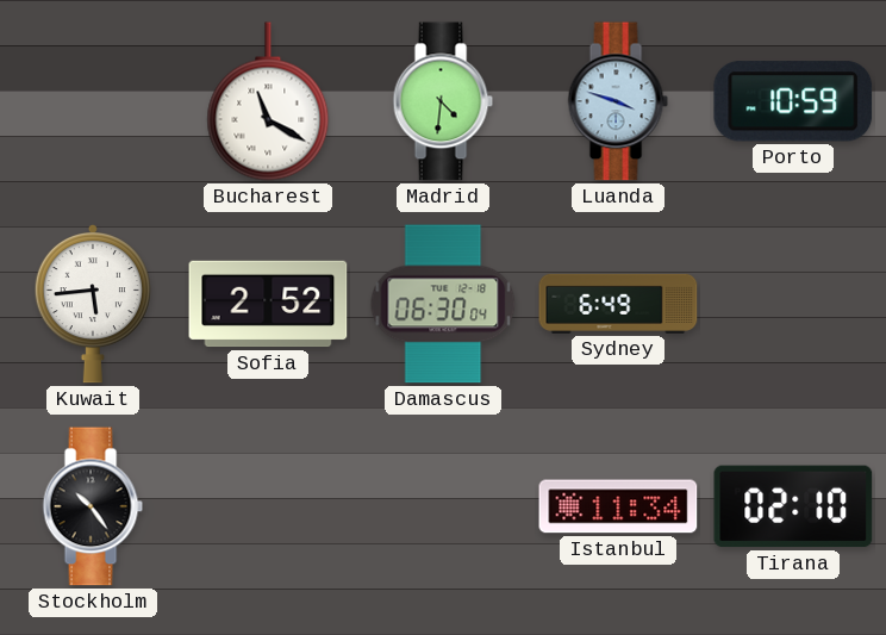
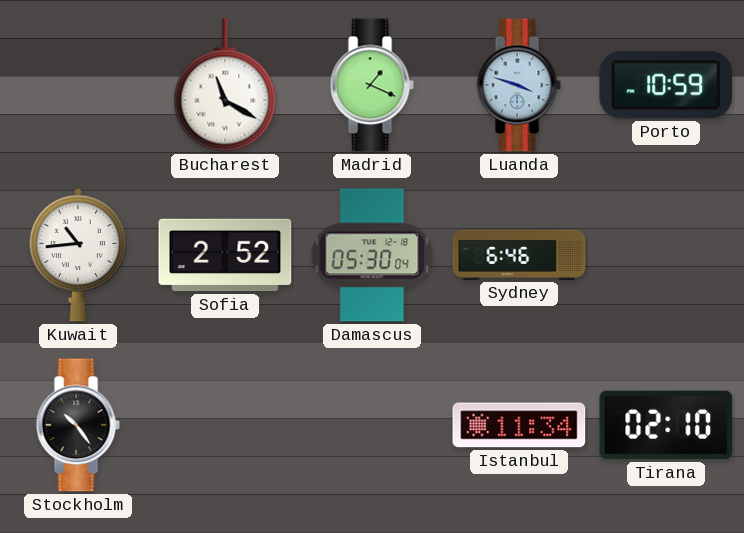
Madrid: 4:31 -> 1:19
Kuwait: 5:44 -> 10:44
Damascus: 06:30 -> 05:30
Sydney: 6:49 -> 6:46
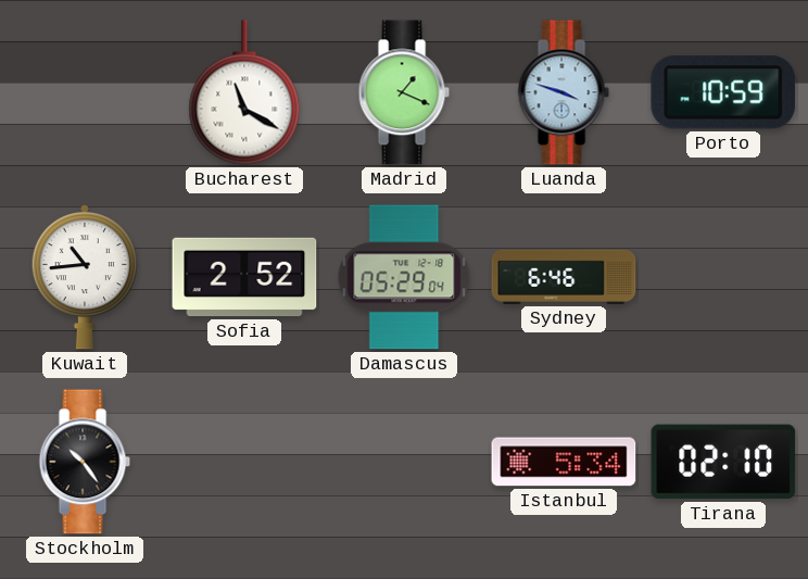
Damascus: 05:30 -> 05:29
Istanbul: 11:34 -> 5:34
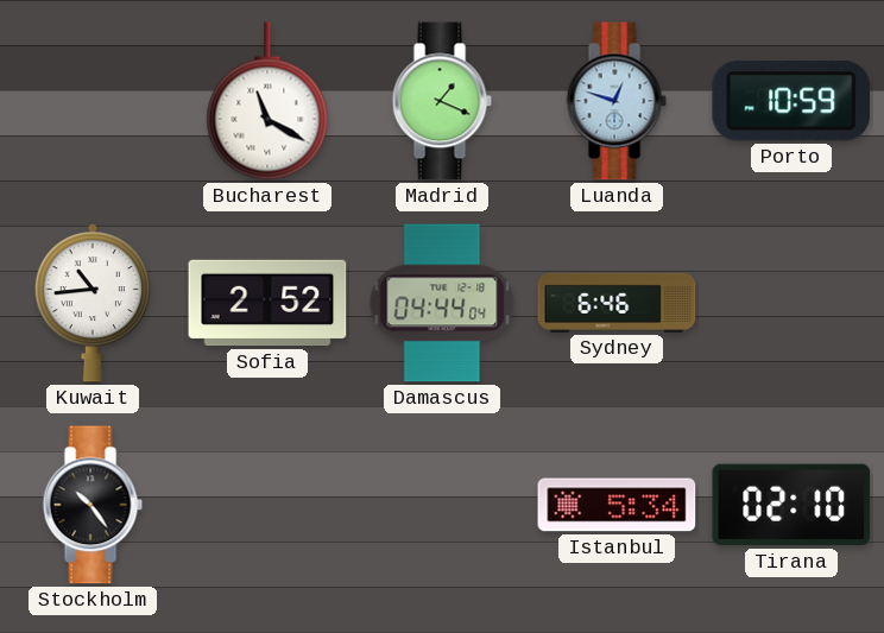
Luanda: 3:48 -> 12:48
Damascus: 05:29 -> 04:44
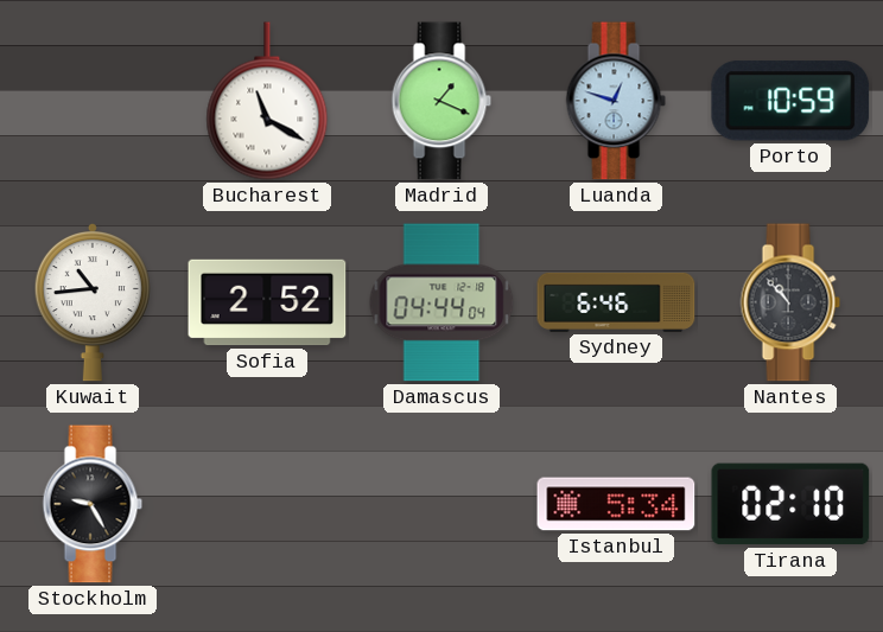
Nantes: none -> 10:53
Stockholm: 10:24 -> 9:25
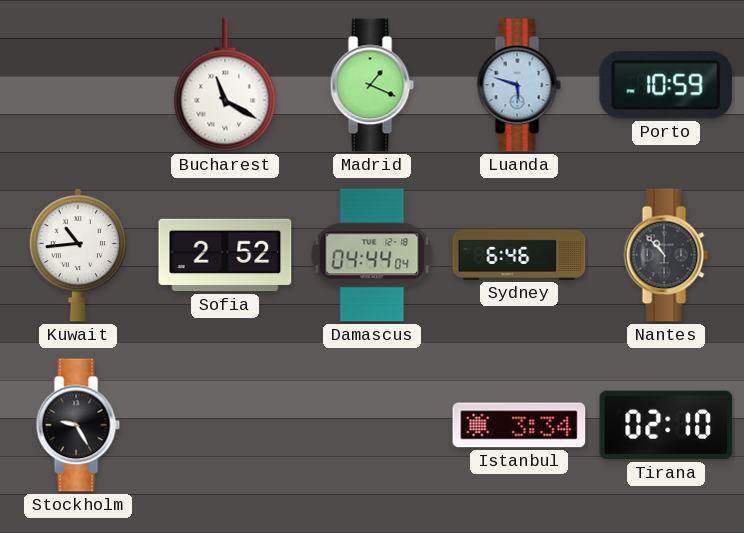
Luanda: 12:48 -> 5:48
Istanbul: 5:34 -> 3:34
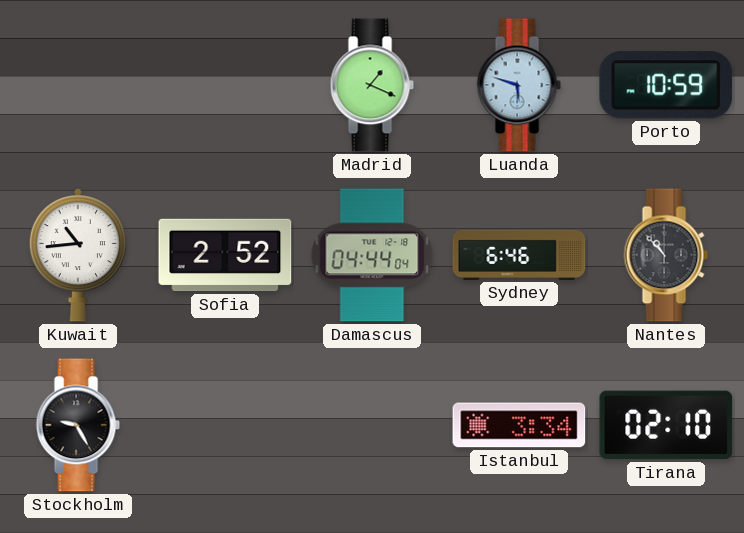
Bucharest: 11:20 -> none
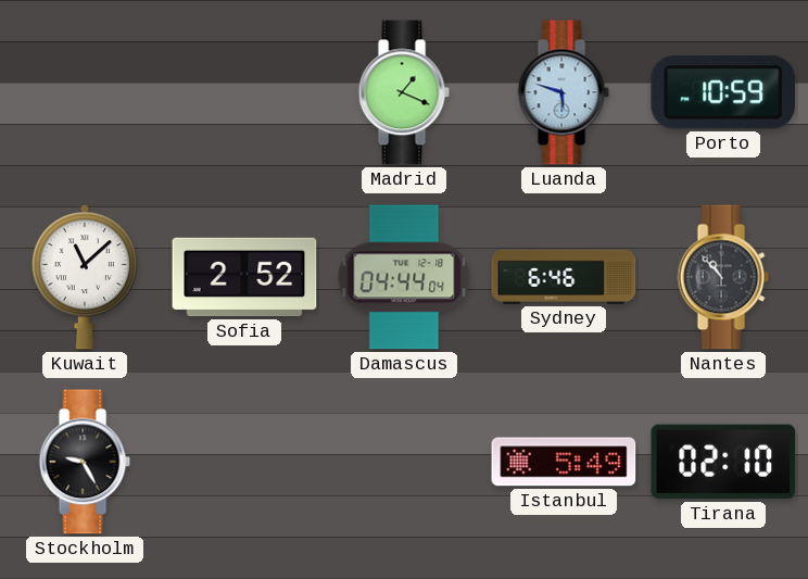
Kuwait: 10:44 -> 11:08
Istanbul: 3:34 -> 5:49
